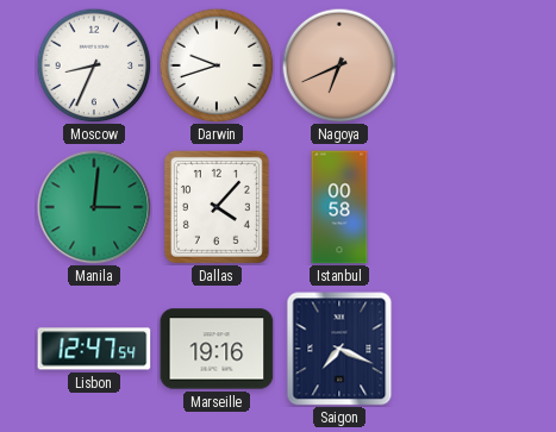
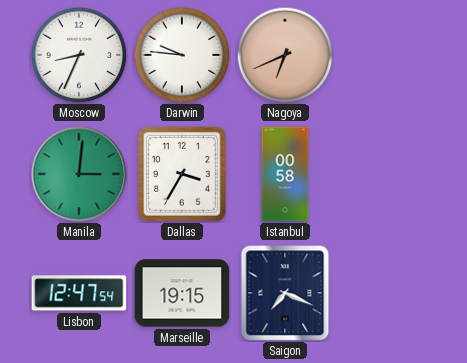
Darwin: 9:42 -> 9:46
Dallas: 4:07 -> 3:35
Marseille: 19:16 -> 19:15
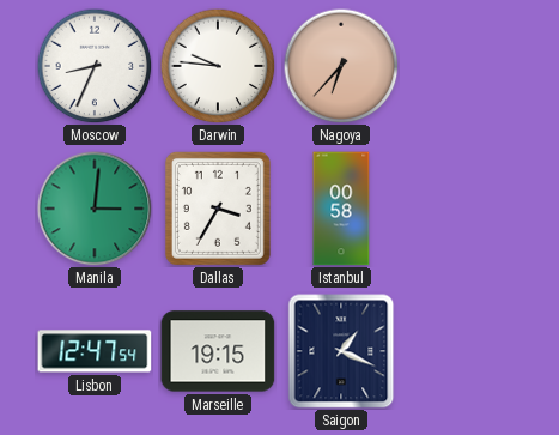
Nagoya: 6:41 -> 6:37
Saigon: 7:19 -> 1:19
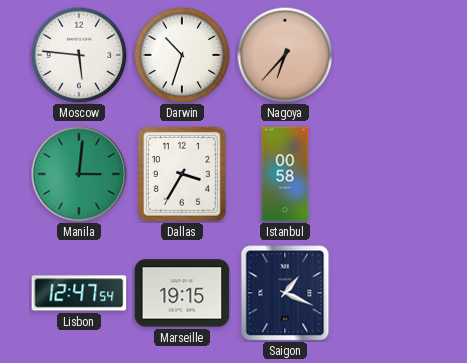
Moscow: 8:34 -> 5:46
Darwin: 9:46 -> 10:33
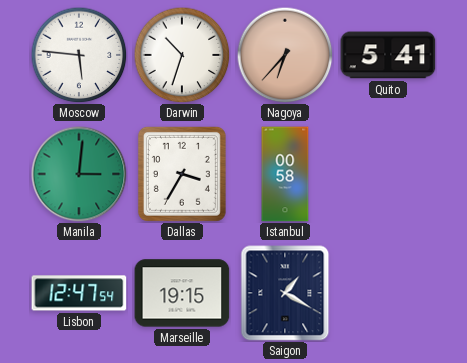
Quito: none -> 5:41
Saigon: 1:19 -> 1:20
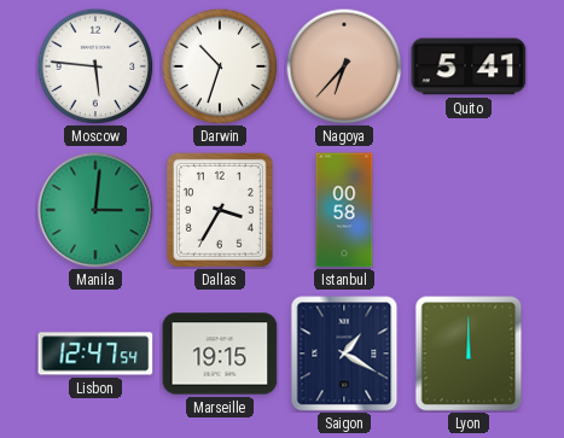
Lyon: none -> 12:00
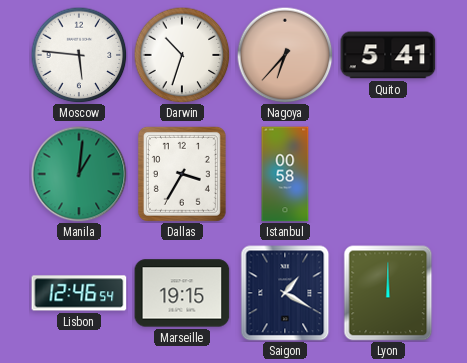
Manila: 3:01 -> 1:01
Lisbon: 12:47 -> 12:46
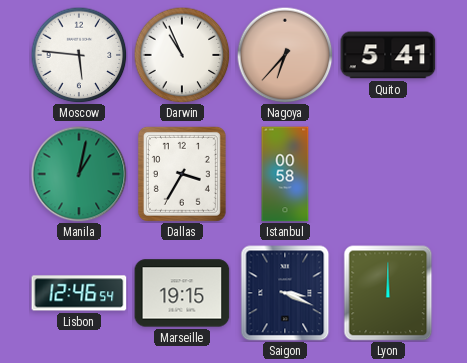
Darwin: 10:33 -> 10:56
Manila: 1:01 -> 1:02
Saigon: 1:20 -> 3:19
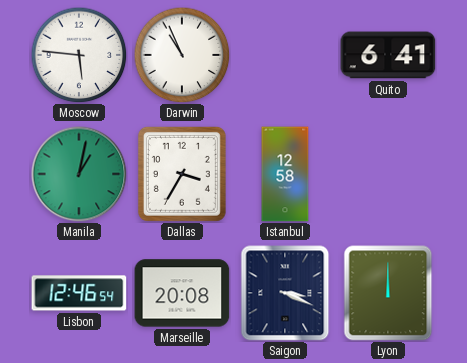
Nagoya: 6:37 -> none
Quito: 5:41 -> 6:41
Istanbul: 00:58 -> 12:58
Marseille: 19:15 -> 20:08
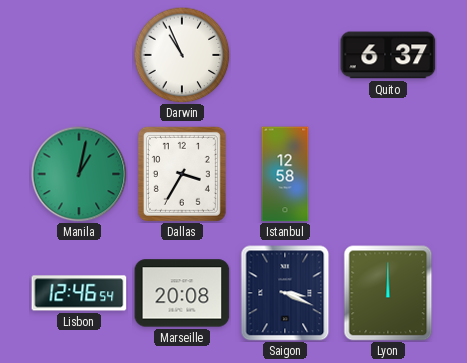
Moscow: 5:46 -> none
Quito: 6:41 -> 6:37
